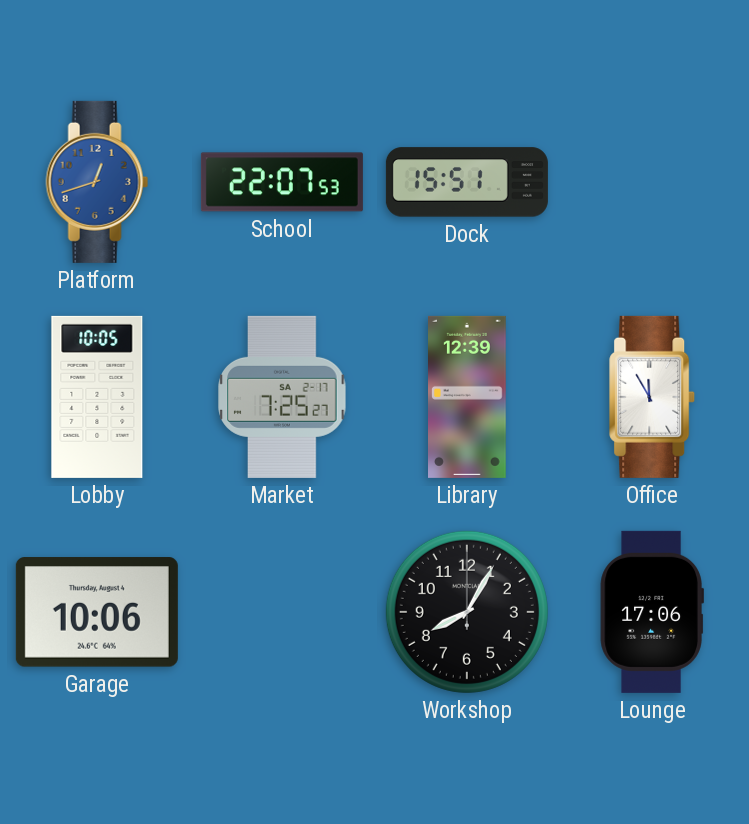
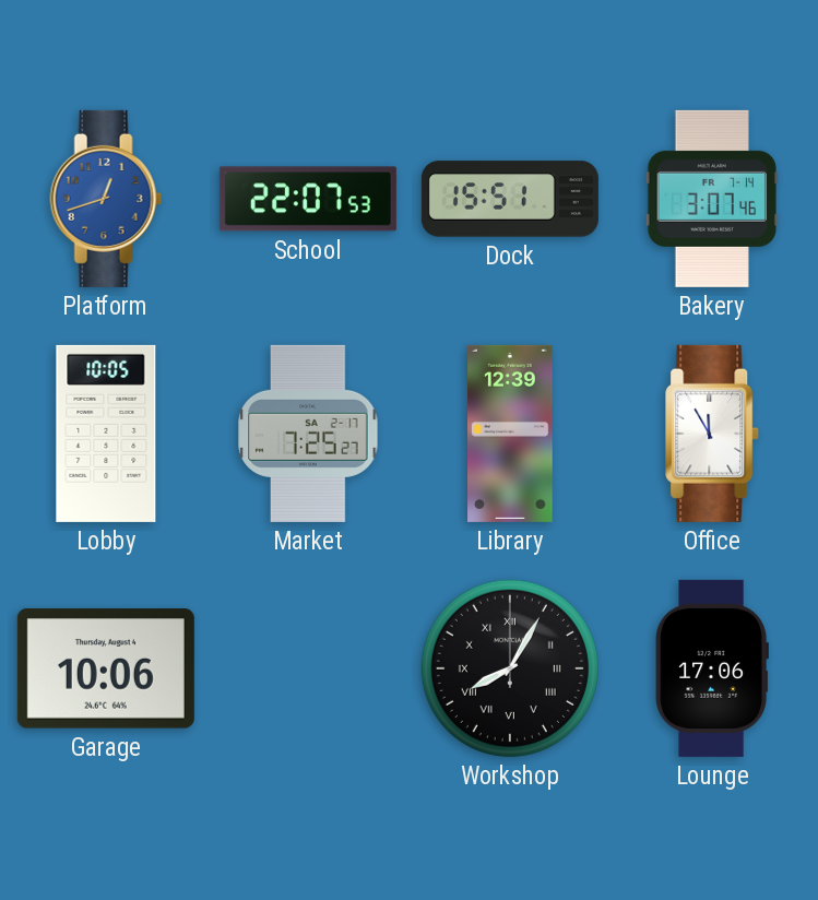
Bakery: none -> 3:07
Workshop numerals: Arabic -> Roman
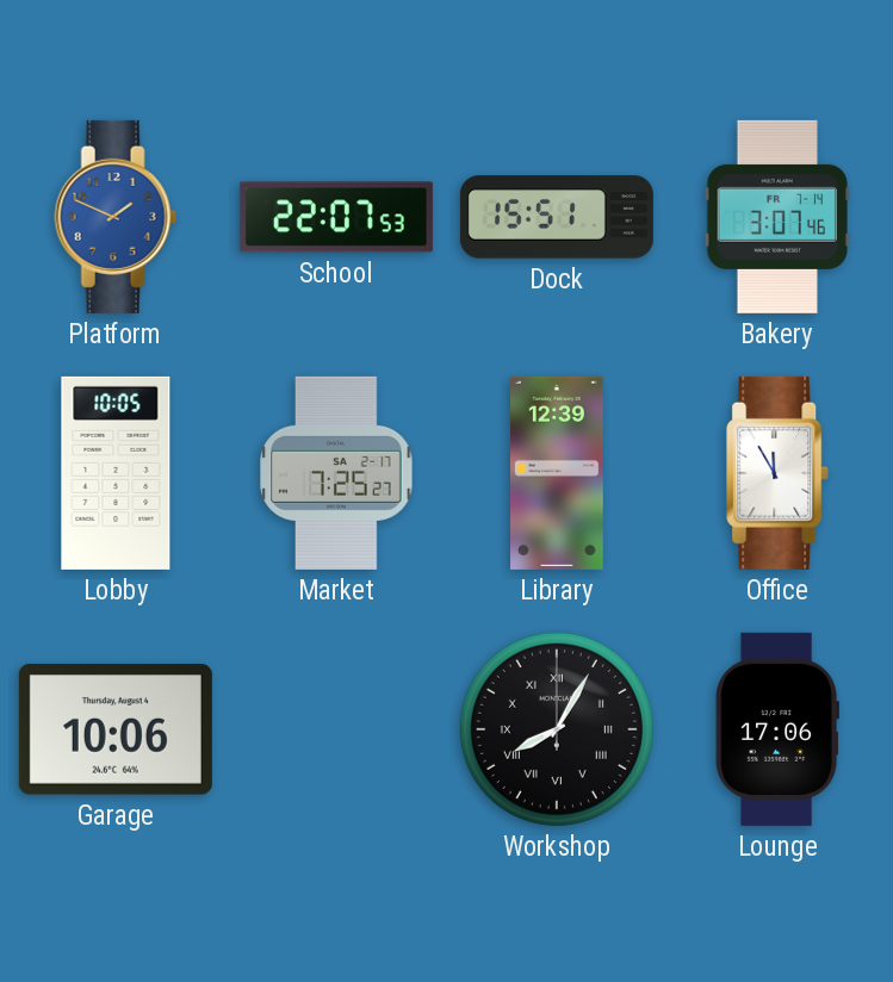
Platform: 12:42 -> 1:49
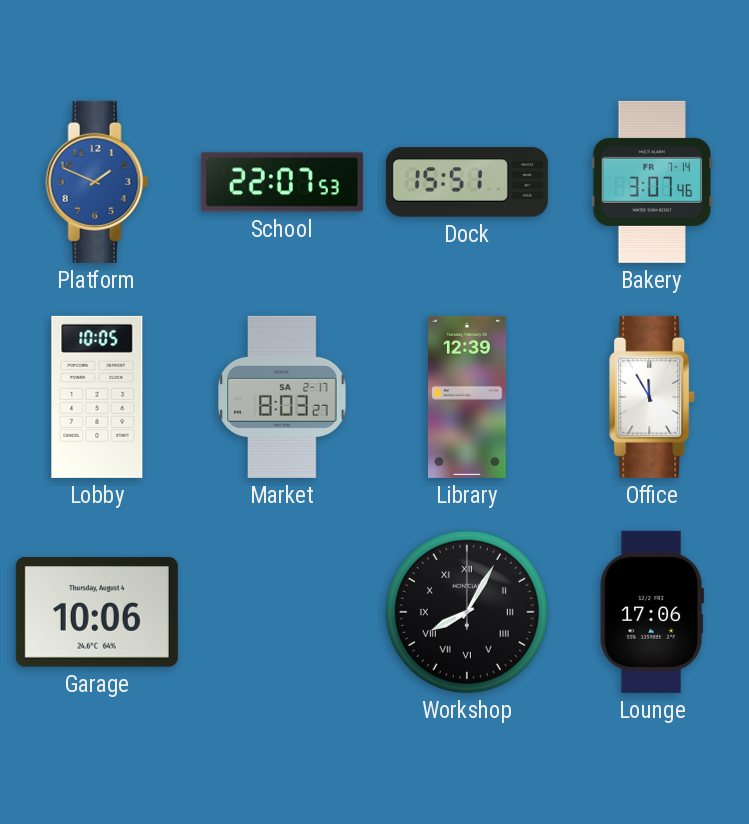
Market: 7:25 -> 8:03
